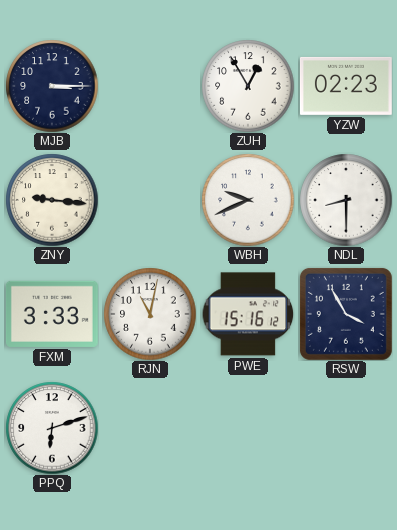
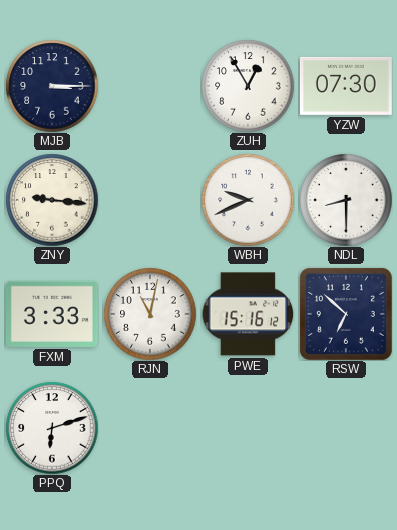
YZW: 02:23 -> 07:30
RSW: 3:55 -> 6:52
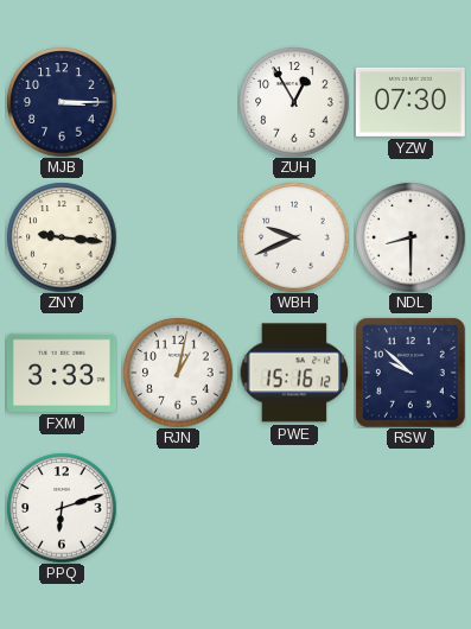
RJN: 11:02 -> 1:02
RSW: 6:52 -> 9:52
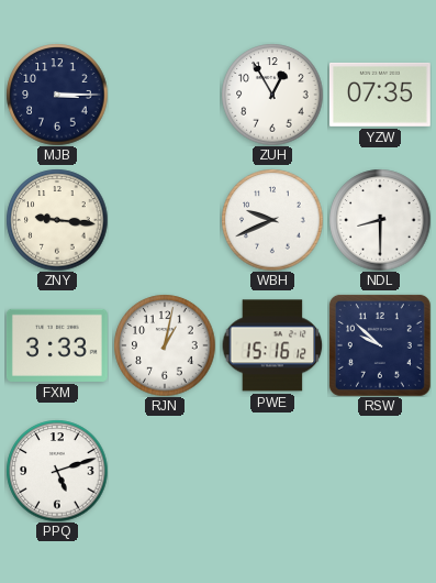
YZW: 07:30 -> 07:35
PPQ: 6:12 -> 5:12
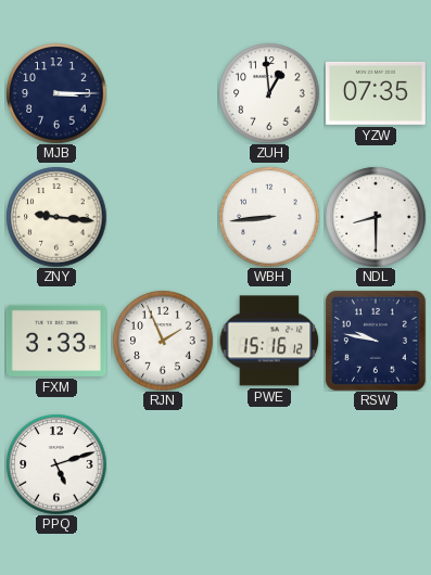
ZUH: 12:55 -> 12:59
WBH: 9:41 -> 8:44
RJN: 1:02 -> 1:56
RSW: 9:52 -> 9:47
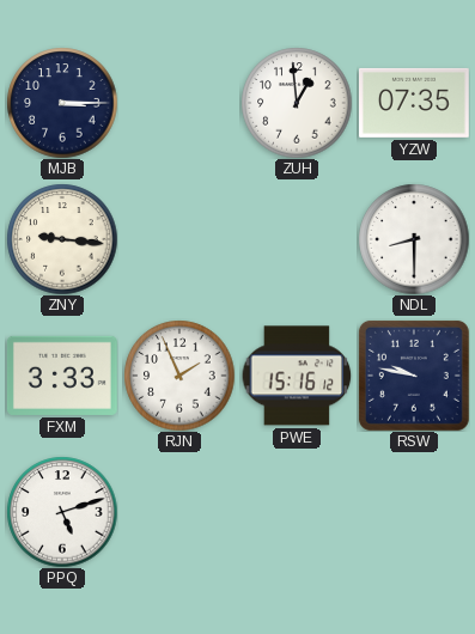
WBH: 8:44 -> none
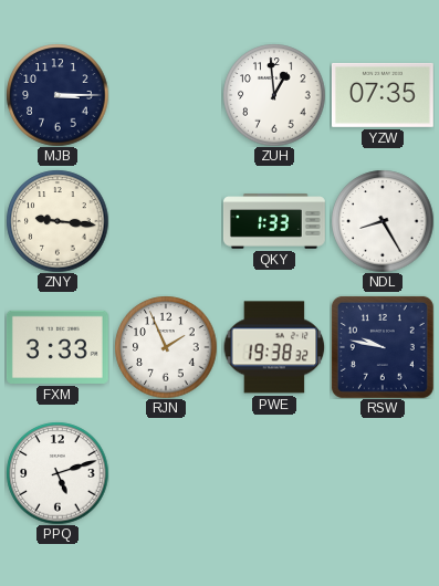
QKY: none -> 1:33
NDL: 8:30 -> 8:25
PWE: 15:16 -> 19:38
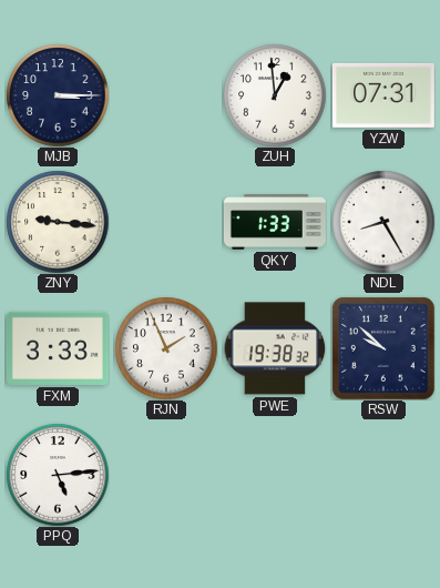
YZW: 07:35 -> 07:31
RSW: 9:47 -> 9:52
PPQ: 5:12 -> 5:14
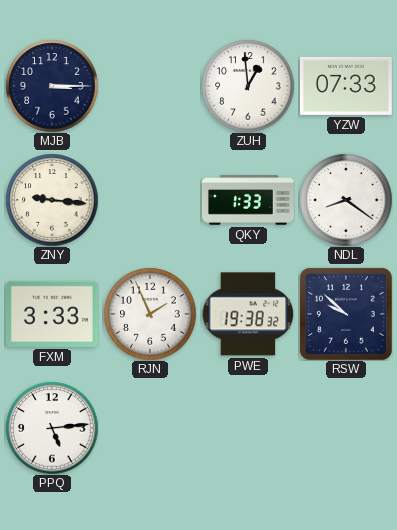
YZW: 07:31 -> 07:33
NDL: 8:25 -> 8:21
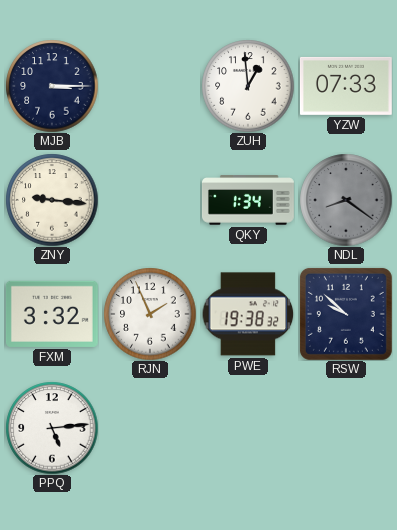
QKY: 1:33 -> 1:34
NDL dial: white -> grey
FXM: 3:33 -> 3:32
